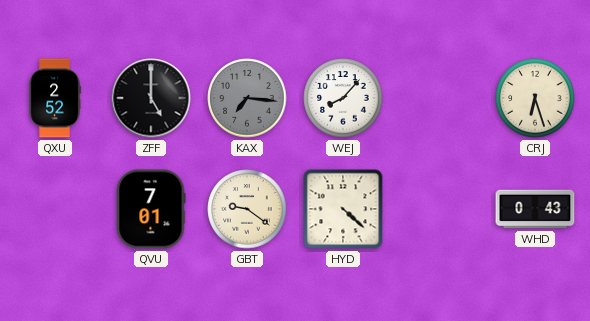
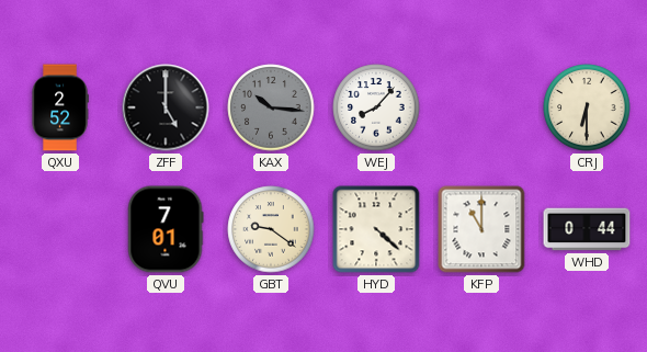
KAX: 7:16 -> 10:16
CRJ: 6:27 -> 6:30
KFP: none -> 11:00
WHD: 0:43 -> 0:44
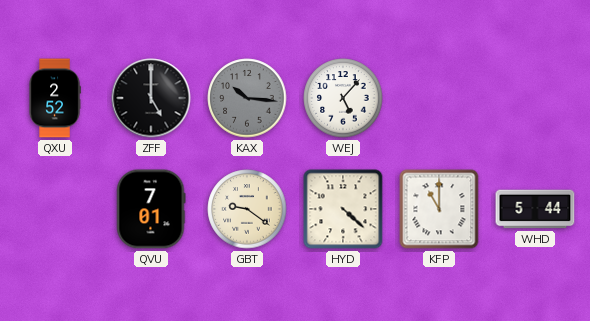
WEJ: 8:07 -> 5:07
CRJ: 6:30 -> none
WHD: 0:44 -> 5:44
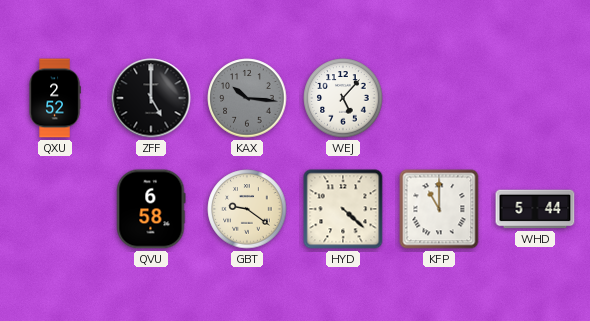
QVU: 7:01 -> 6:58
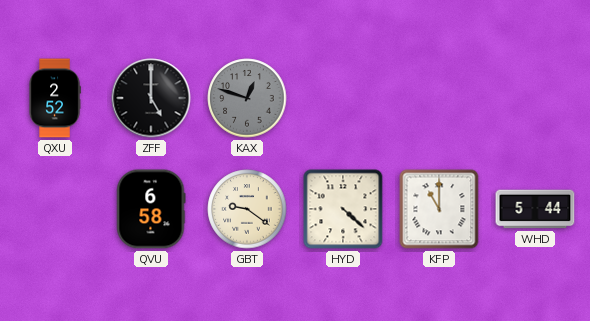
KAX: 10:16 -> 12:48
WEJ: 5:07 -> none
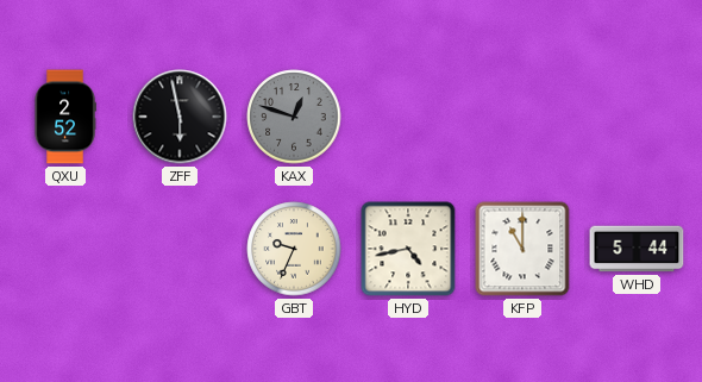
ZFF: 5:00 -> 5:58
QVU: 6:58 -> none
GBT: 9:21 -> 9:34
HYD: 4:22 -> 4:43
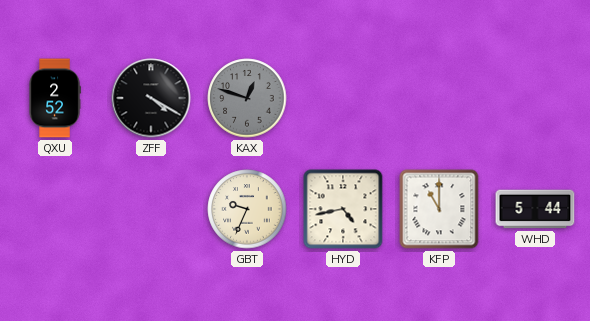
ZFF: 5:58 -> 4:20
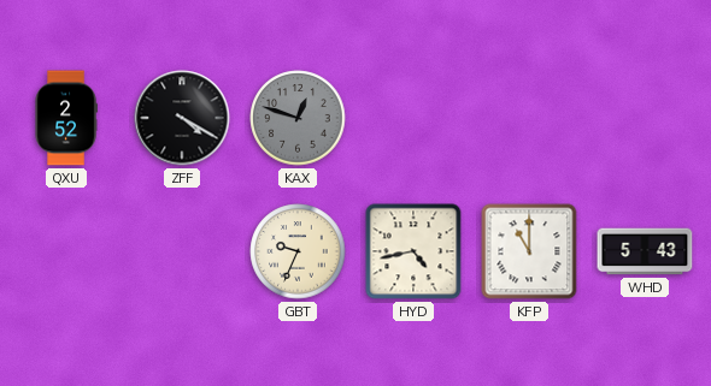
WHD: 5:44 -> 5:43
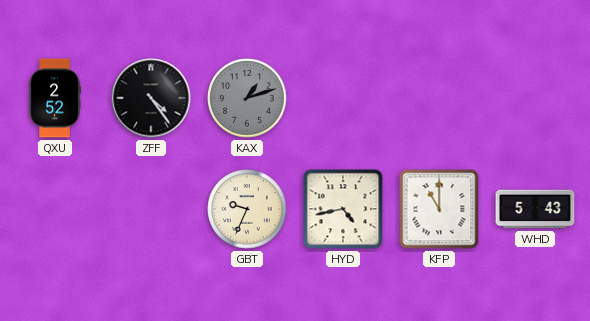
ZFF: 4:20 -> 4:24
KAX: 12:48 -> 1:12
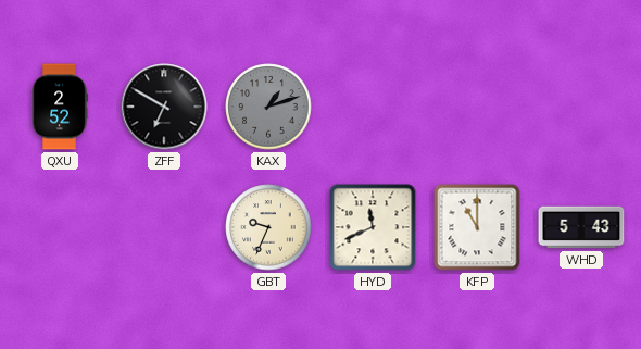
ZFF: 4:24 -> 6:50
HYD: 4:43 -> 11:41
